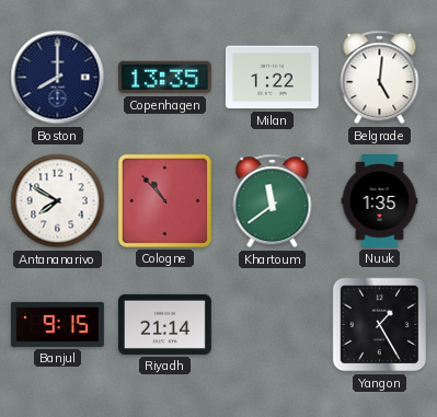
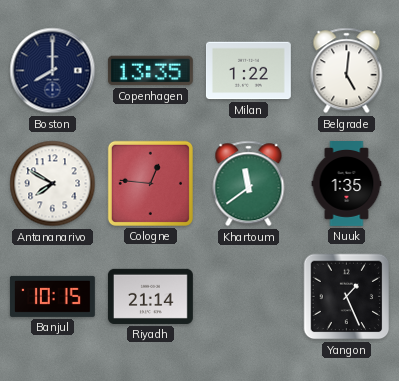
Cologne: 10:53 -> 12:46
Banjul: 9:15 -> 10:15
Yangon: 1:25 -> 1:26
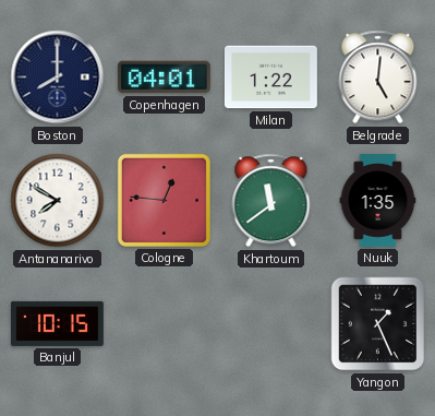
Copenhagen: 13:35 -> 04:01
Riyadh: 21:14 -> none
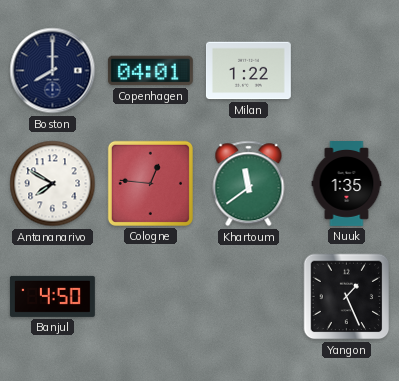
Belgrade: 5:01 -> none
Banjul: 10:15 -> 4:50
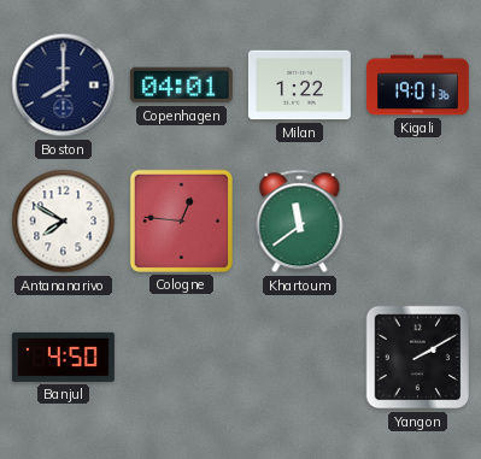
Kigali: none -> 19:01
Nuuk: 1:35 -> none
Yangon: 1:26 -> 2:10
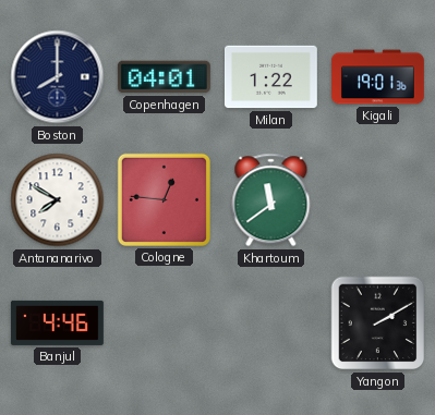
Banjul: 4:50 -> 4:46
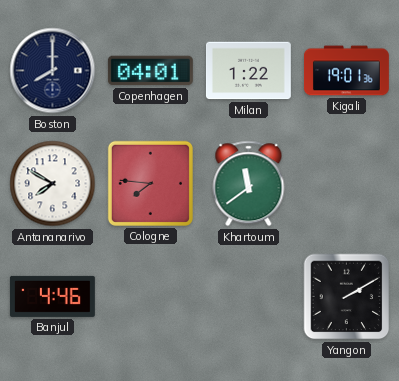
Cologne: 12:46 -> 7:46
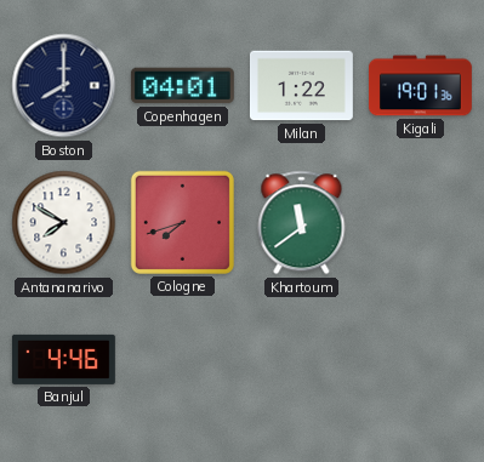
Cologne: 7:46 -> 7:42
Yangon: 2:10 -> none
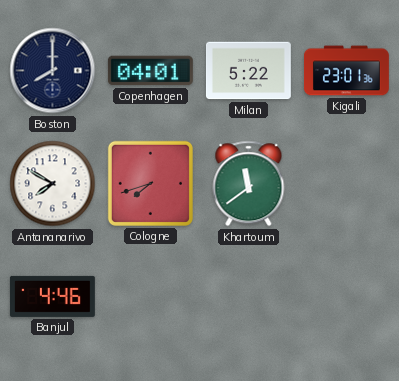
Milan: 1:22 -> 5:22
Kigali: 19:01 -> 23:01
